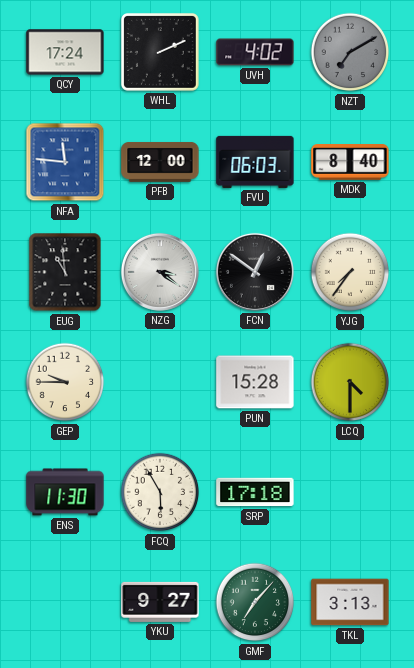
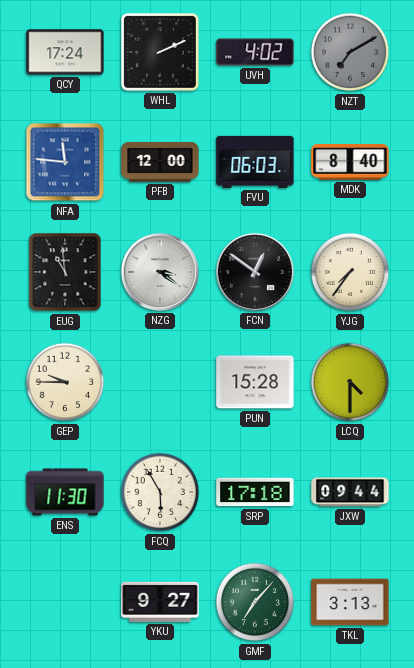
JXW: none -> 09:44
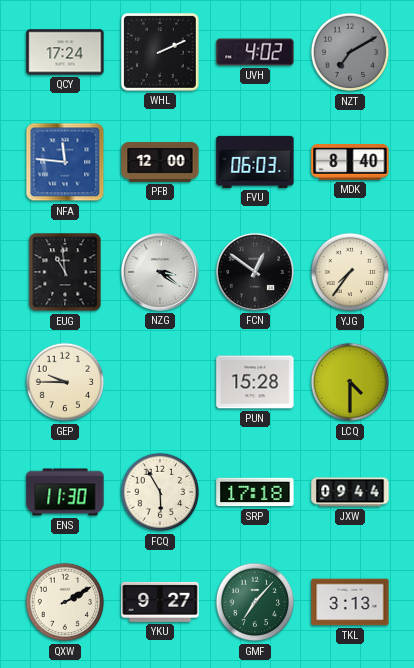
QXW: none -> 2:10
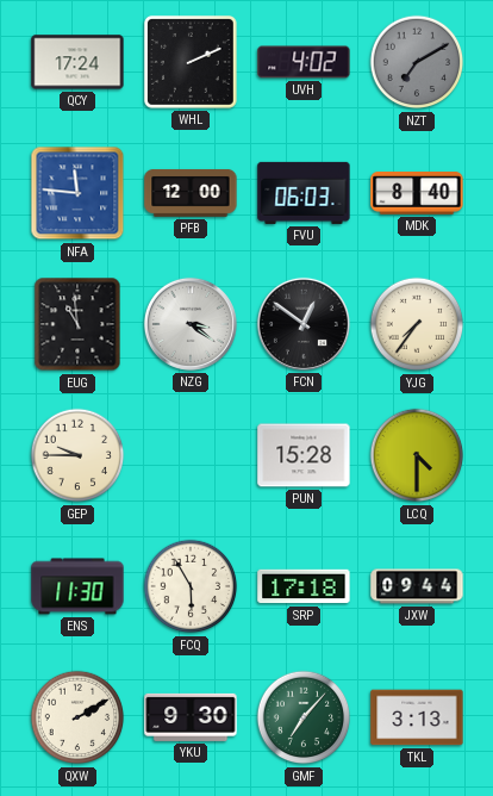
YKU: 9:27 -> 9:30
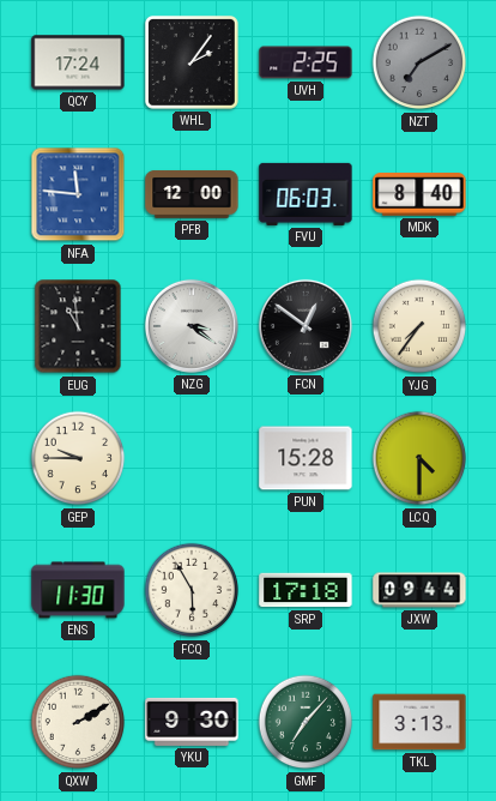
WHL: 2:11 -> 2:06
UVH: 4:02 -> 2:25
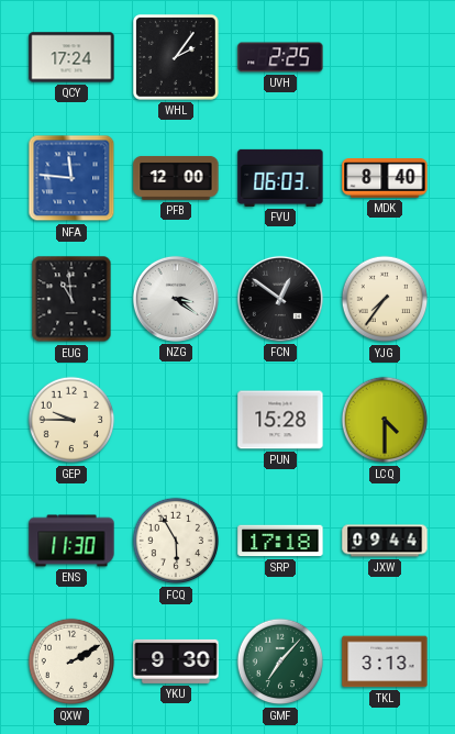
NZT: 7:10 -> none
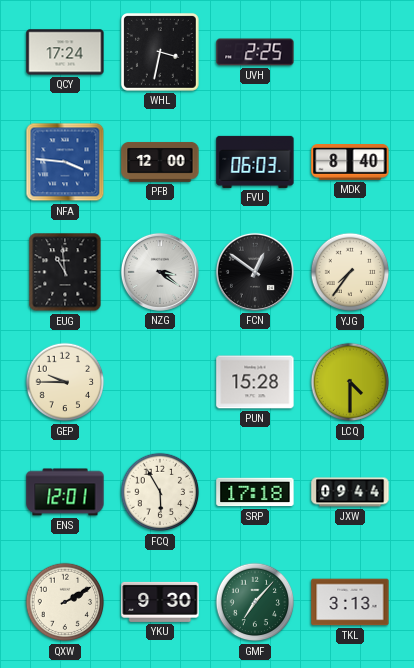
WHL: 2:06 -> 3:32
NFA: 11:46 -> 3:46
ENS: 11:30 -> 12:01
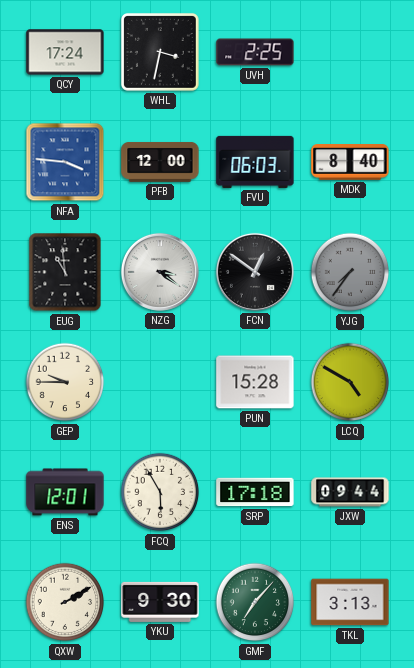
YJG dial: cream -> grey
LCQ: 4:30 -> 4:50
